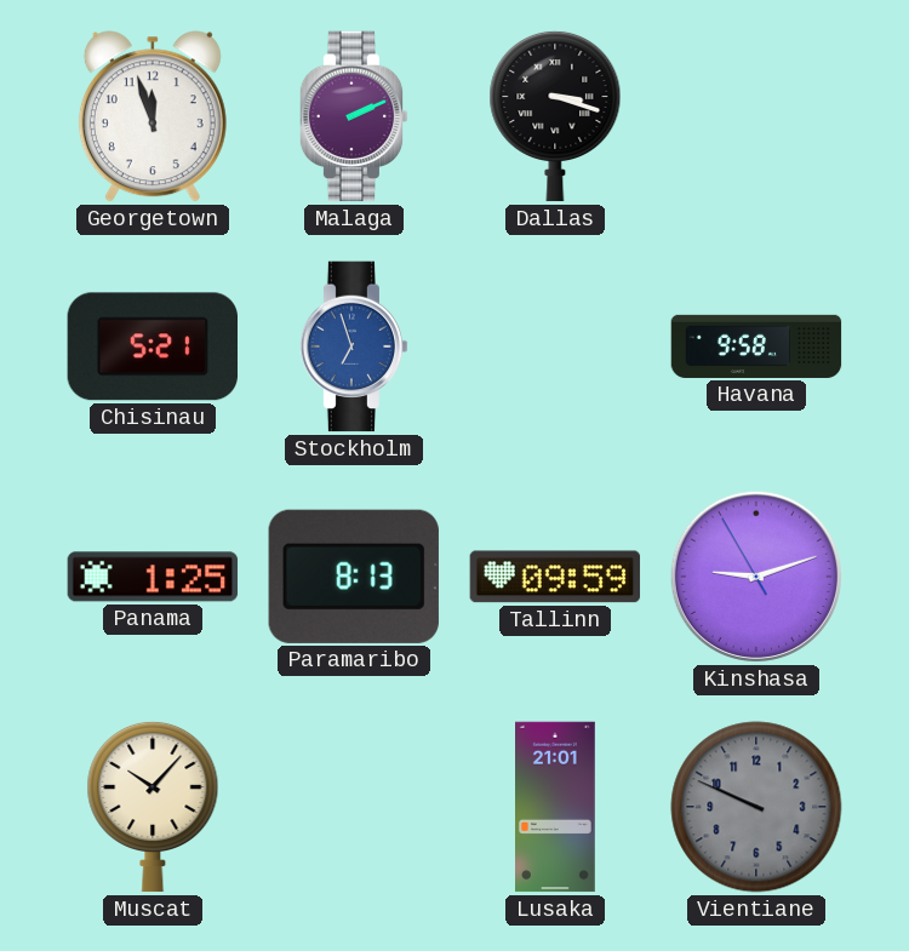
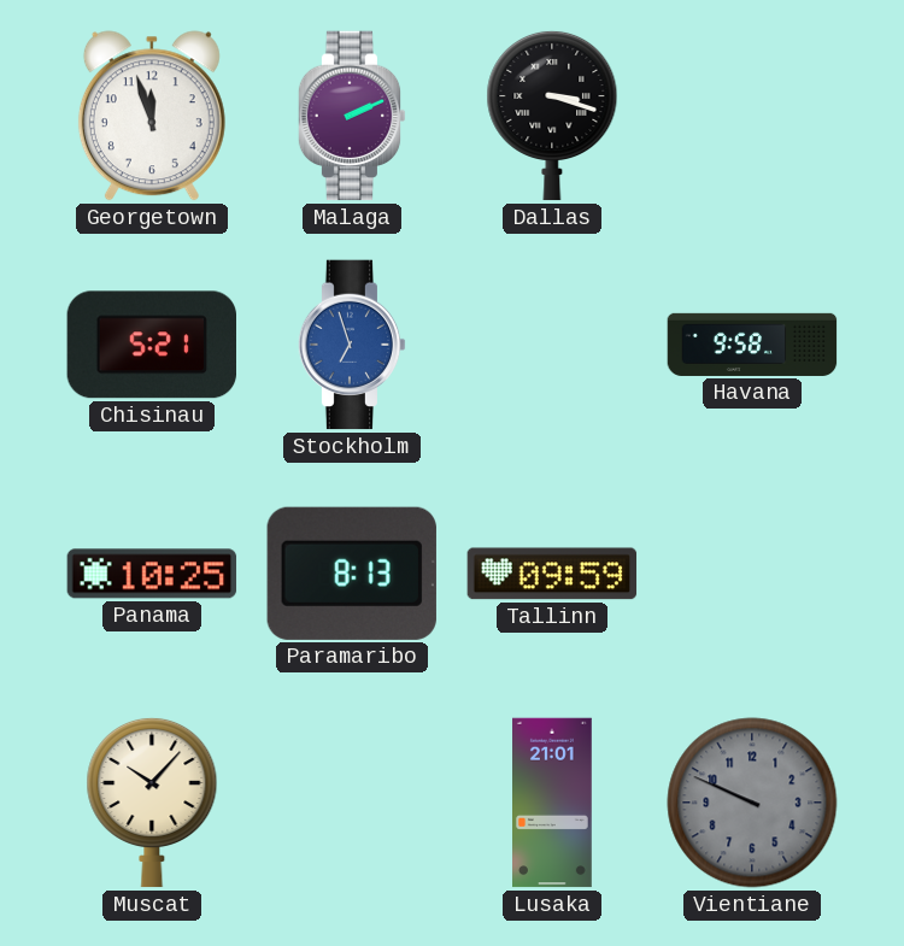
Panama: 1:25 -> 10:25
Kinshasa: 9:11 -> none
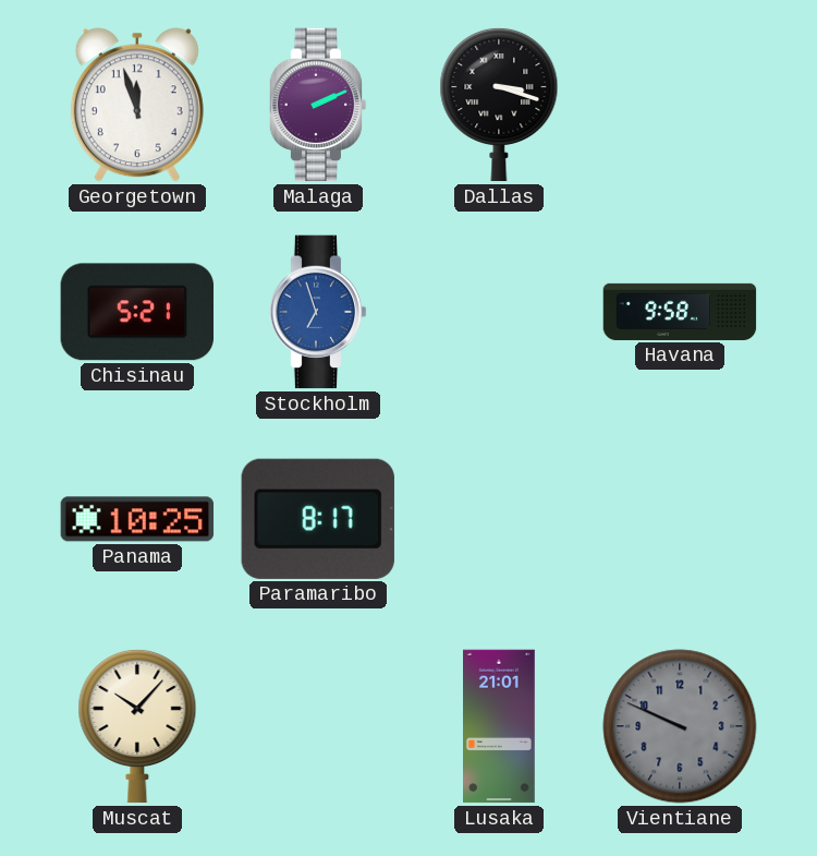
Paramaribo: 8:13 -> 8:17
Tallinn: 09:59 -> none
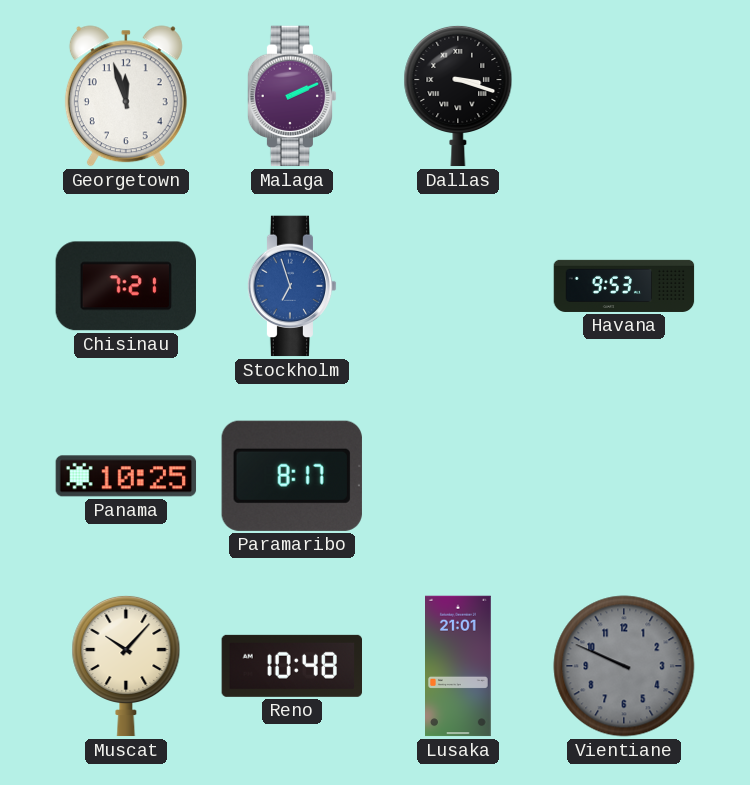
Chisinau: 5:21 -> 7:21
Havana: 9:58 -> 9:53
Reno: none -> 10:48
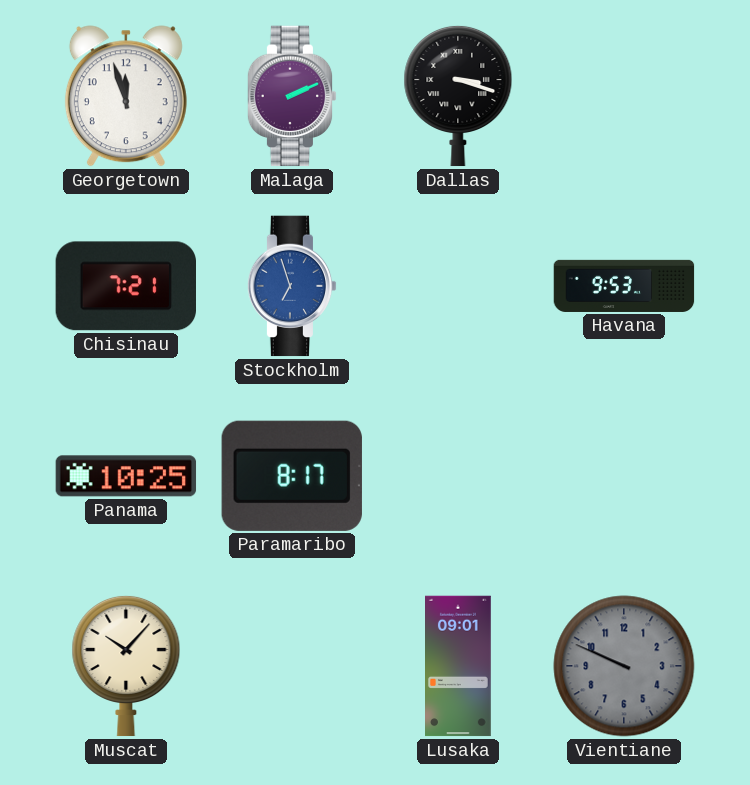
Reno: 10:48 -> none
Lusaka: 21:01 -> 09:01
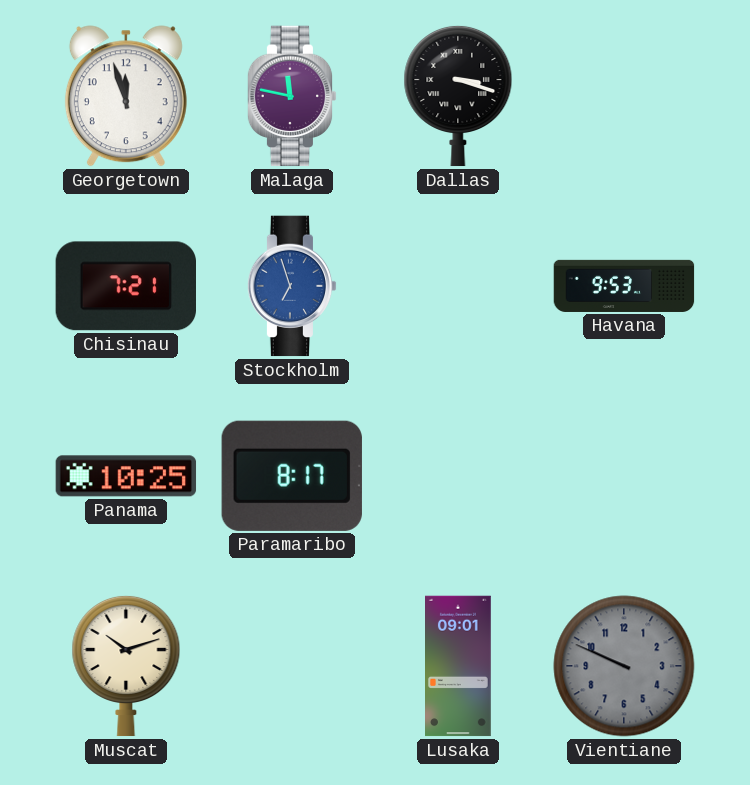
Malaga: 2:11 -> 11:47
Muscat: 10:07 -> 10:12
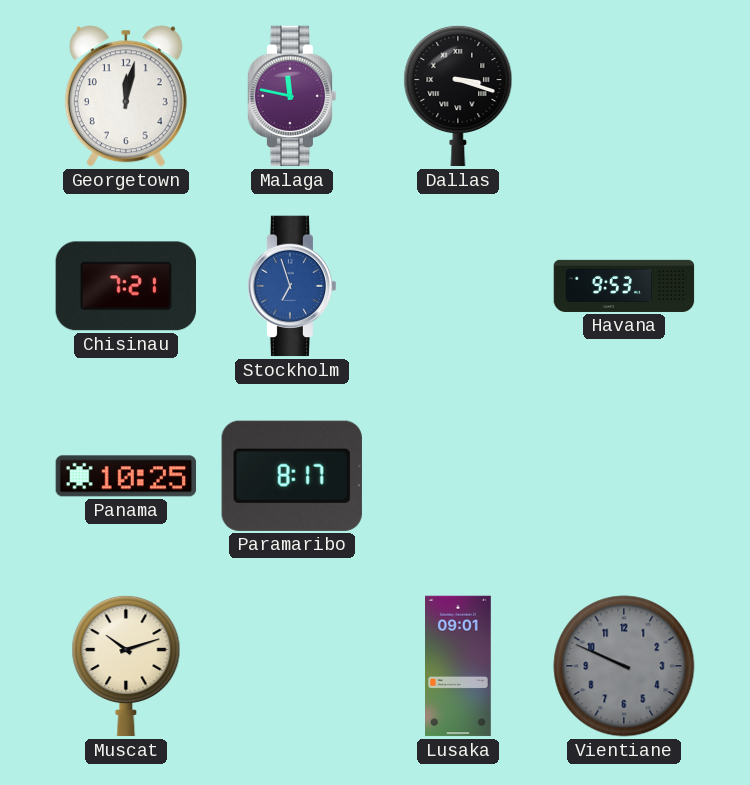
Georgetown: 11:57 -> 12:02
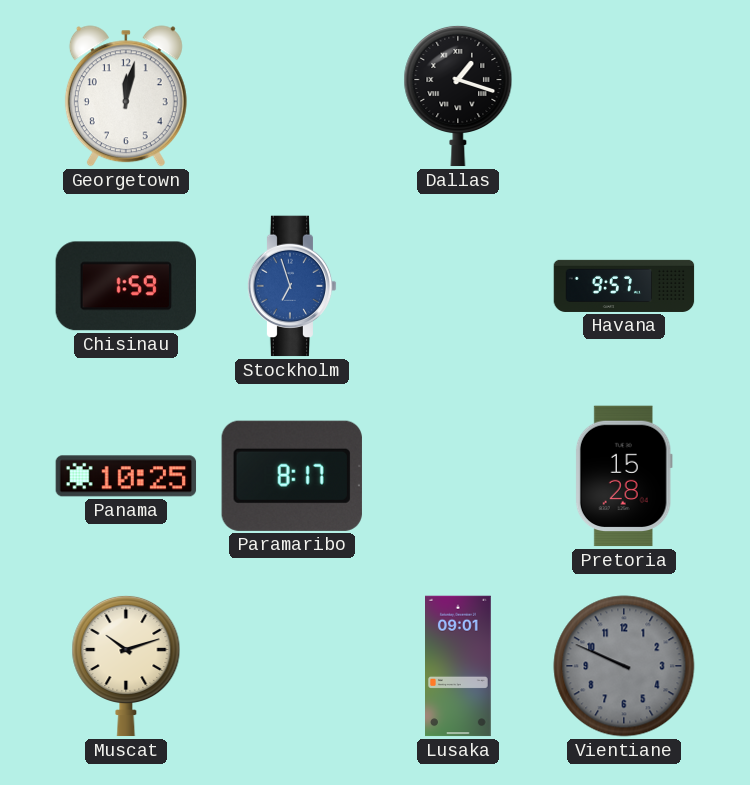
Malaga: 11:47 -> none
Dallas: 3:18 -> 1:18
Chisinau: 7:21 -> 1:59
Havana: 9:53 -> 9:57
Pretoria: none -> 15:28
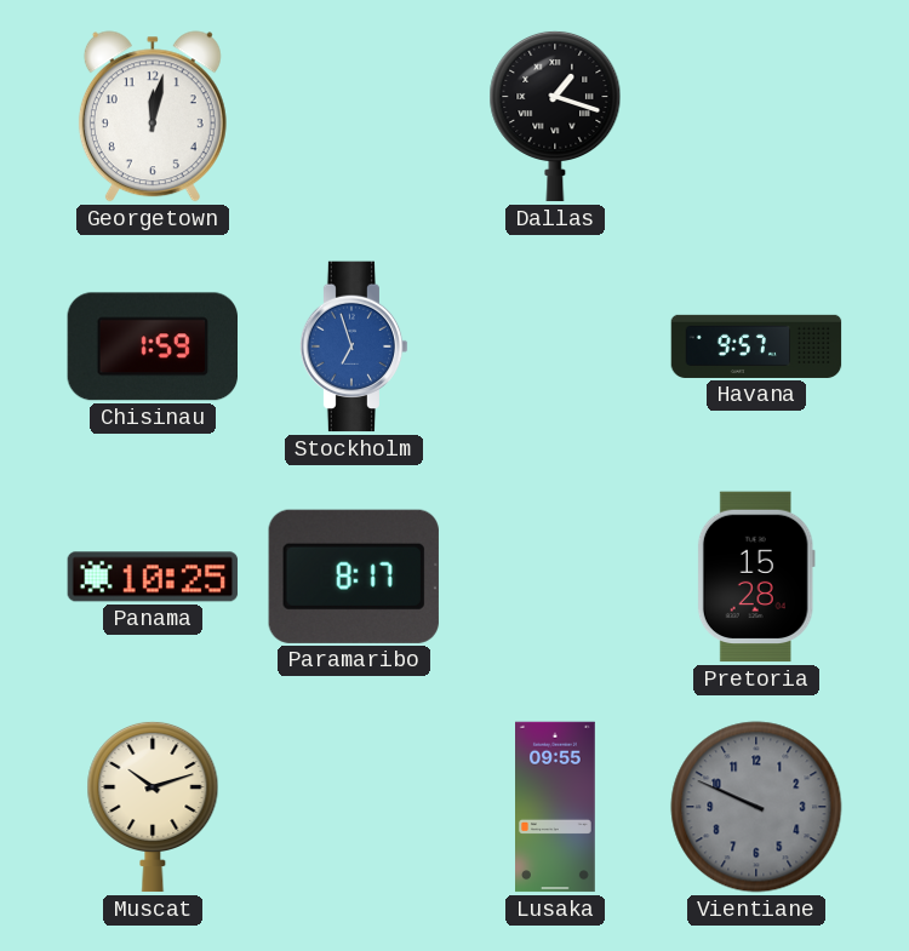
Lusaka: 09:01 -> 09:55
